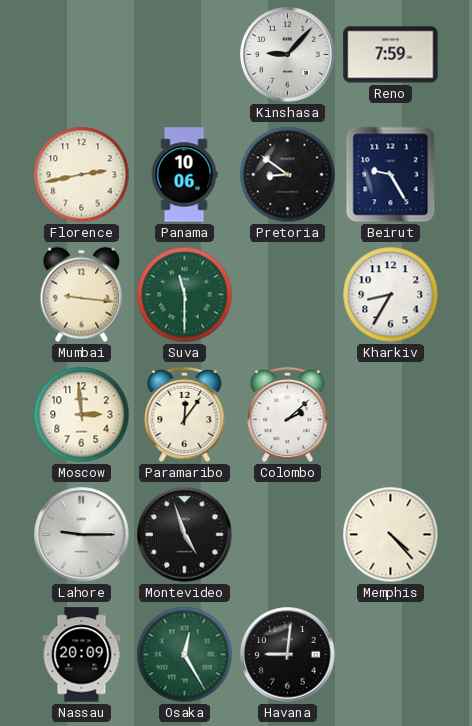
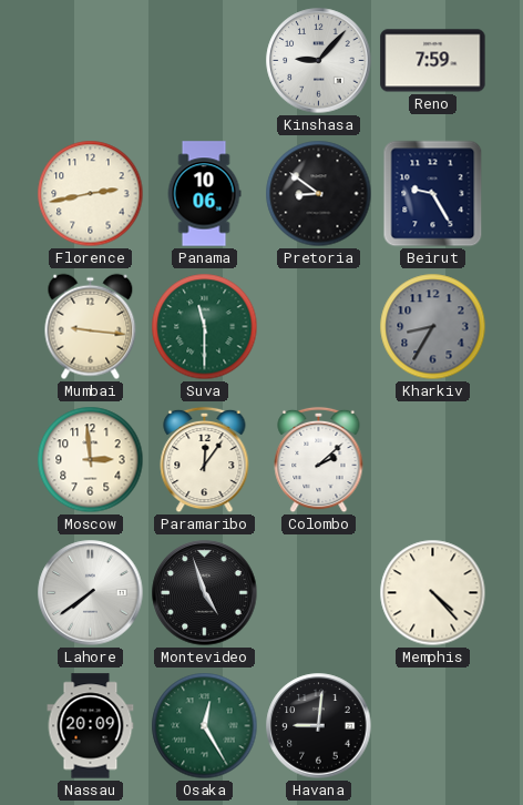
Kharkiv dial: white -> grey
Lahore: 9:15 -> 7:39
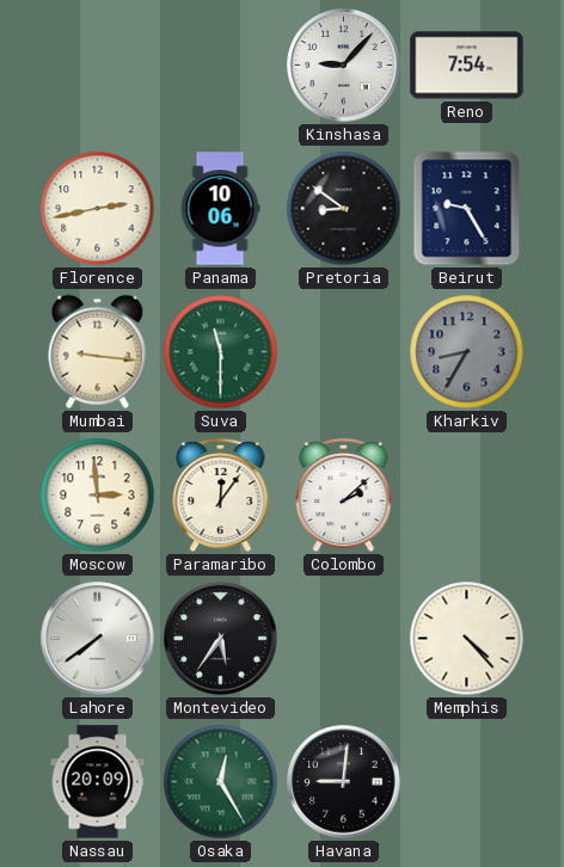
Reno: 7:59 -> 7:54
Montevideo: 4:57 -> 5:36
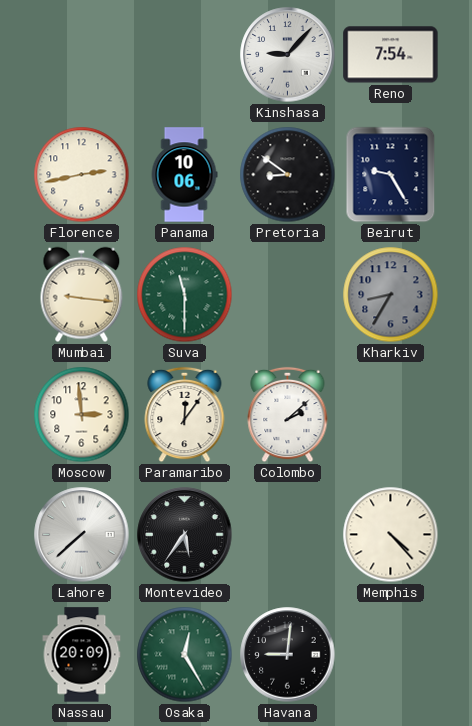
Lahore: 7:39 -> 7:38
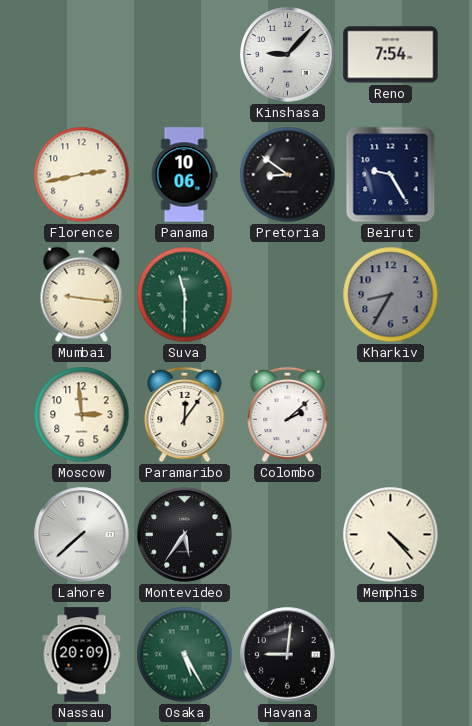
Osaka: 12:25 -> 5:25
